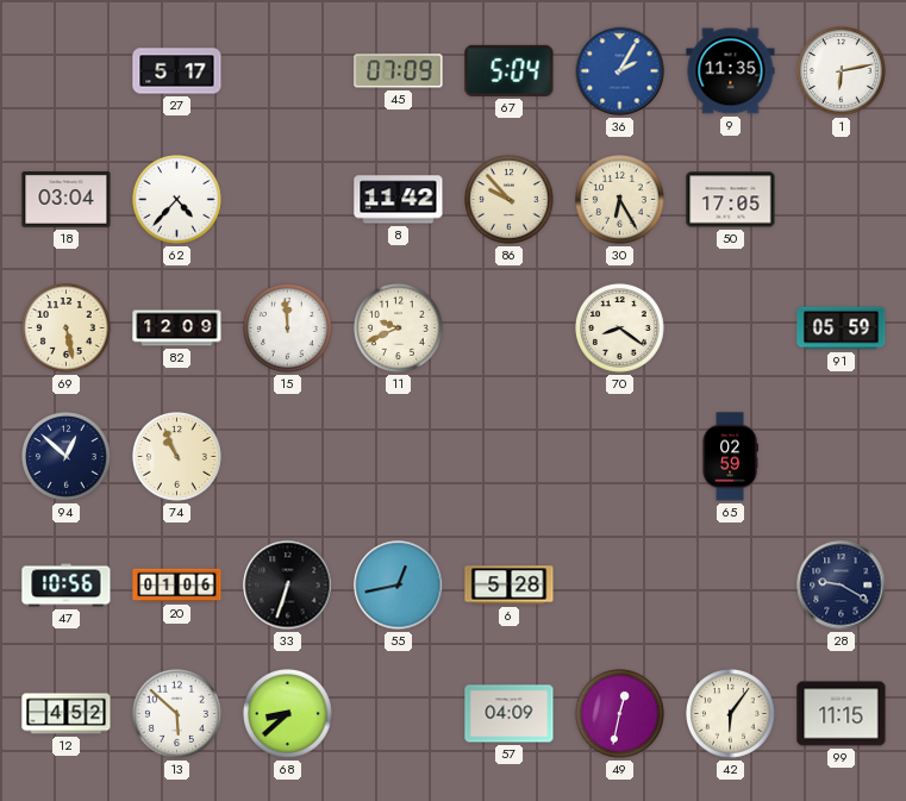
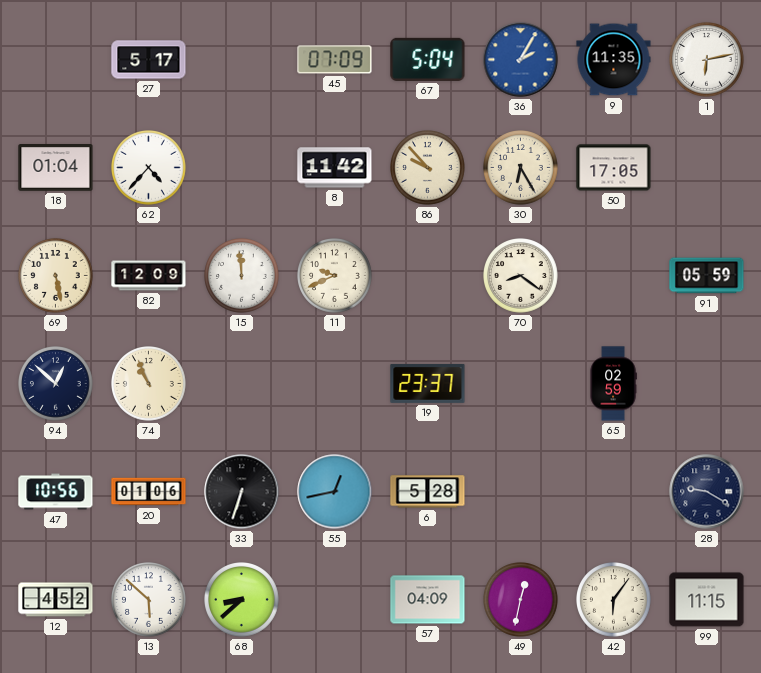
18: 03:04 -> 01:04
19: none -> 23:37
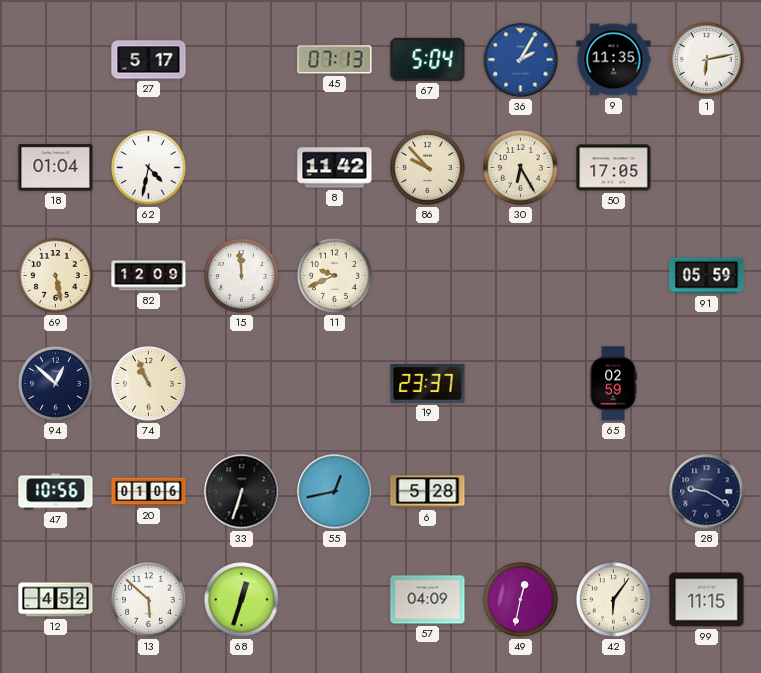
45: 07:09 -> 07:13
62: 4:37 -> 4:32
70: 8:21 -> none
68: 8:38 -> 12:33
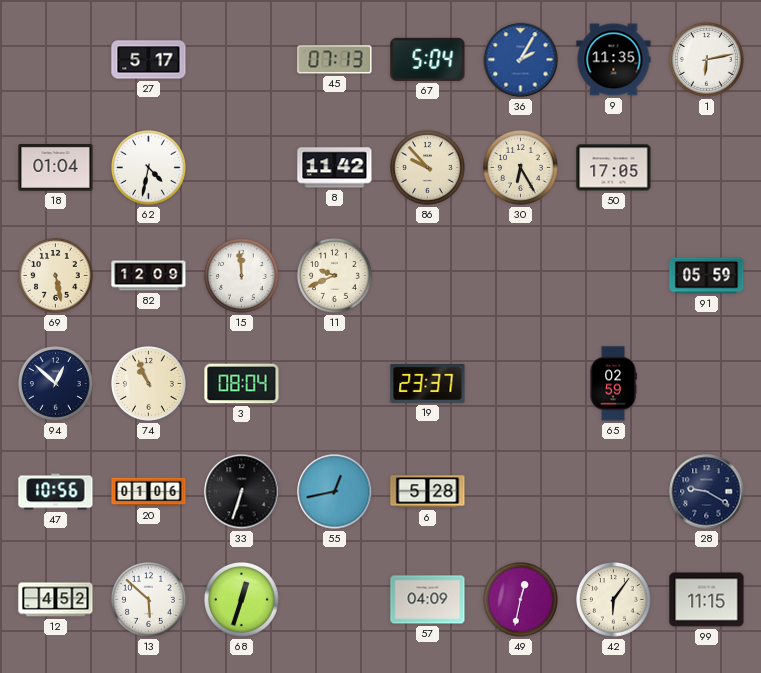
3: none -> 08:04
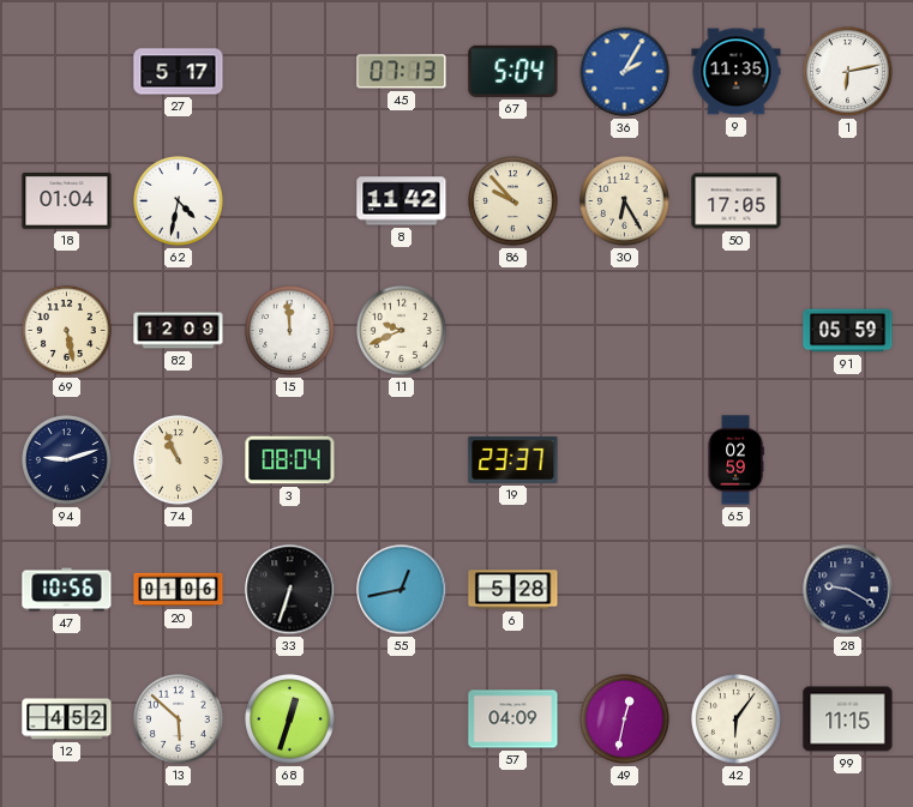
94: 12:52 -> 9:12
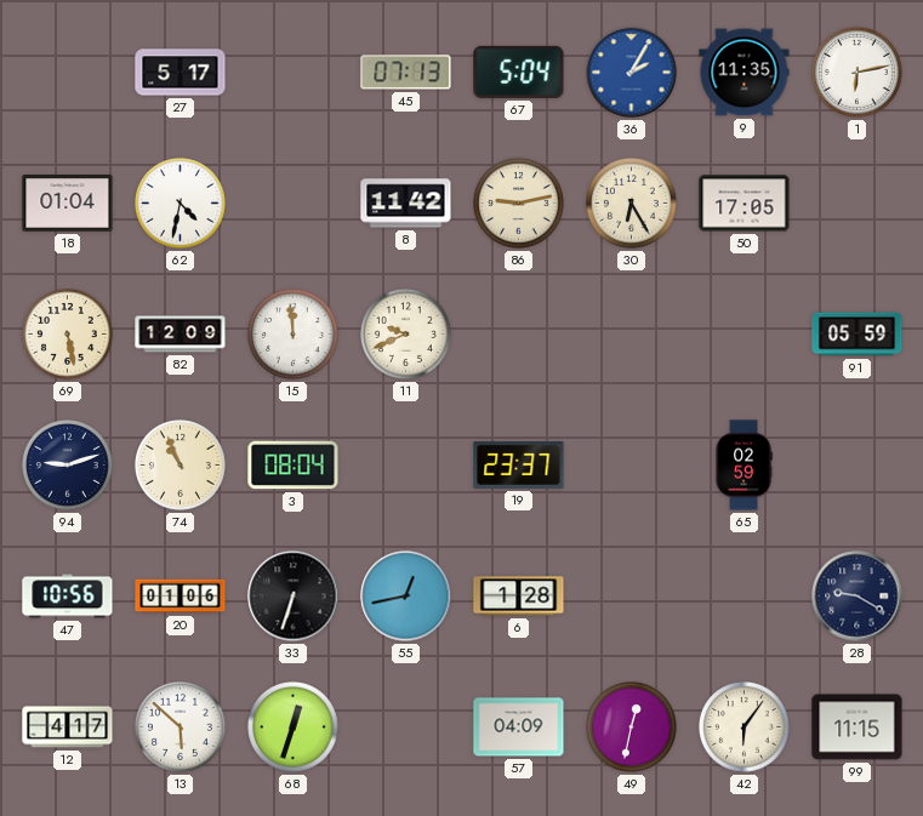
86: 9:53 -> 9:13
6: 5:28 -> 1:28
12: 4:52 -> 4:17
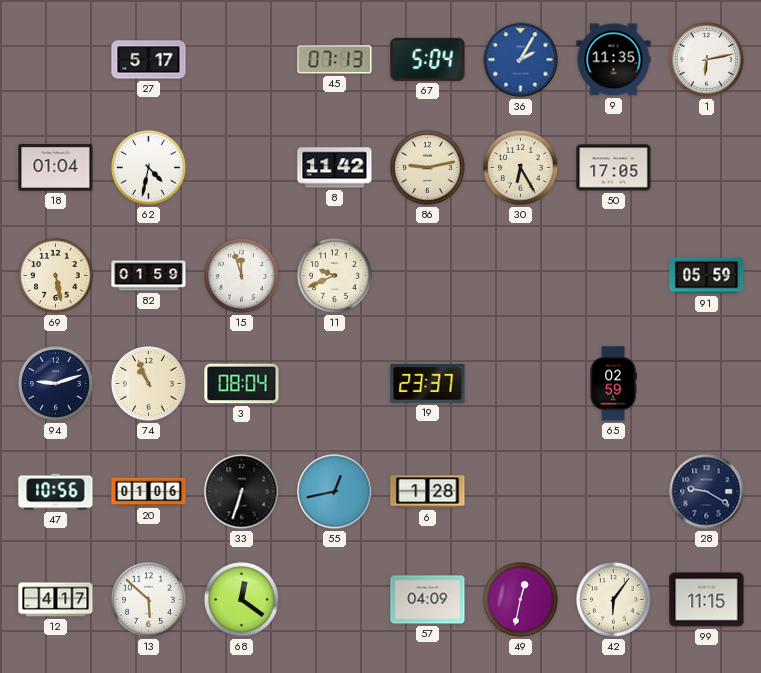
82: 12:09 -> 01:59
15: 11:59 -> 11:57
68: 12:33 -> 12:21
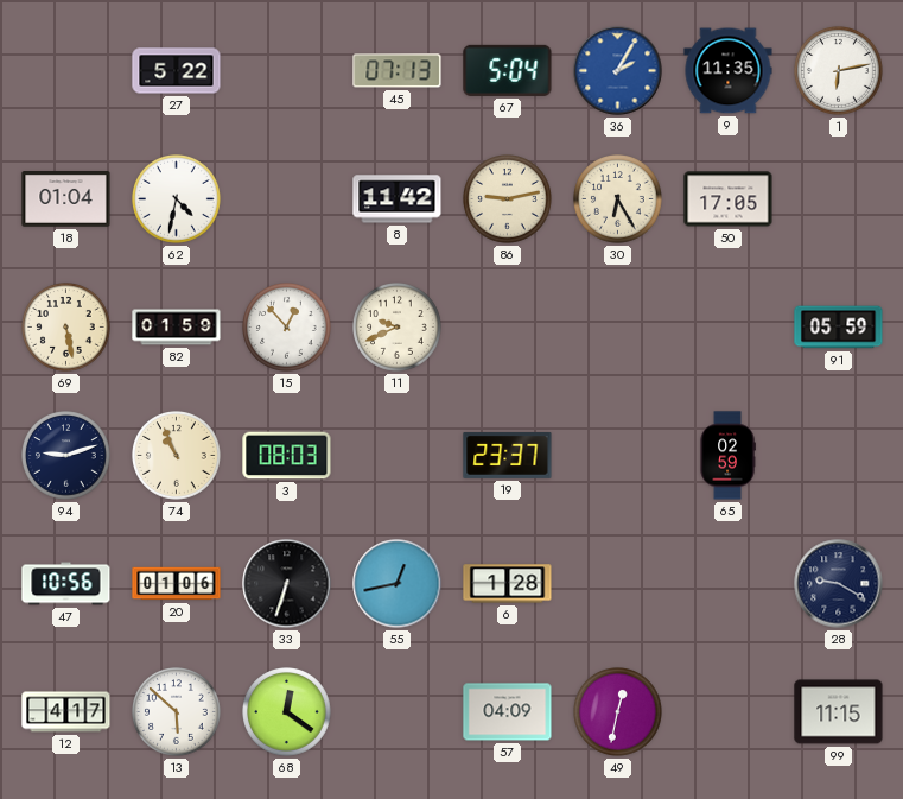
27: 5:17 -> 5:22
15: 11:57 -> 12:53
3: 08:04 -> 08:03
42: 6:06 -> none
